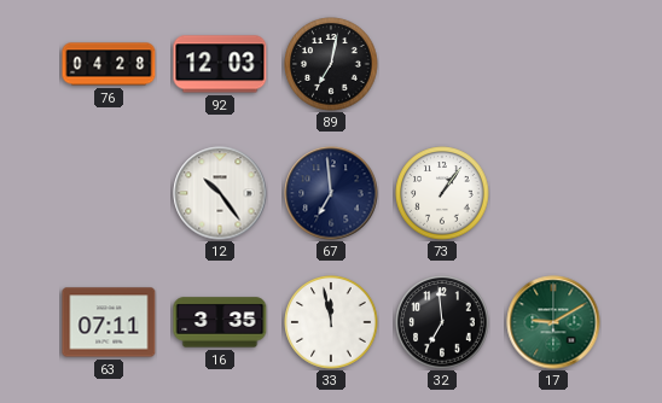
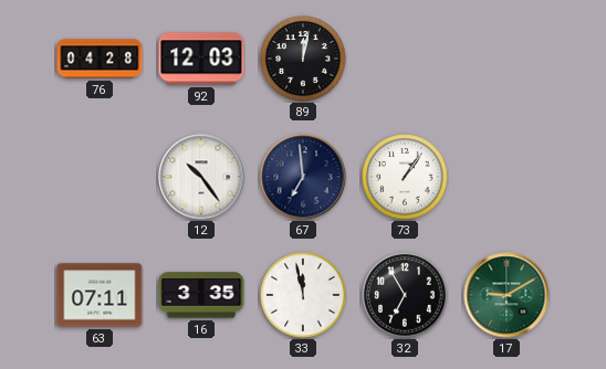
89: 7:02 -> 12:02
32: 6:59 -> 6:55
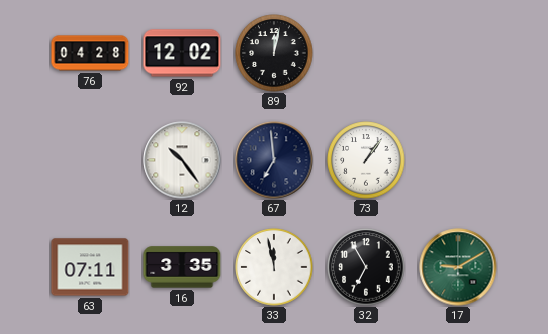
92: 12:03 -> 12:02
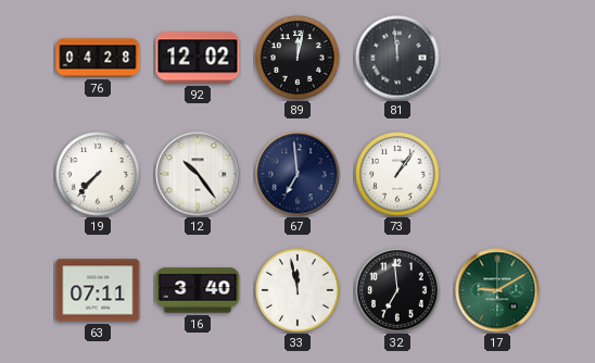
81: none -> 11:59
19: none -> 7:37
16: 3:35 -> 3:40
32: 6:55 -> 6:59
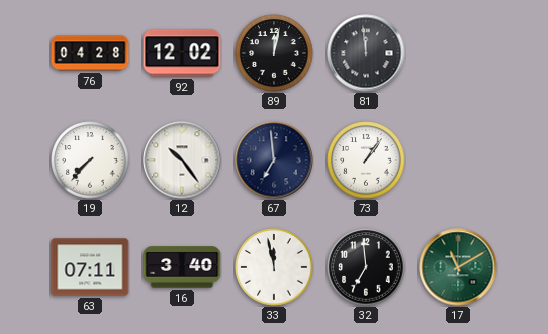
17: 9:10 -> 11:10
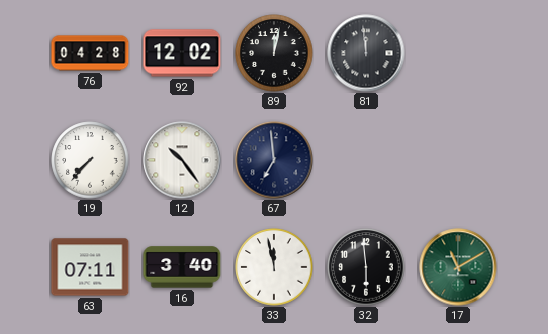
73: 1:06 -> none
32: 6:59 -> 5:59
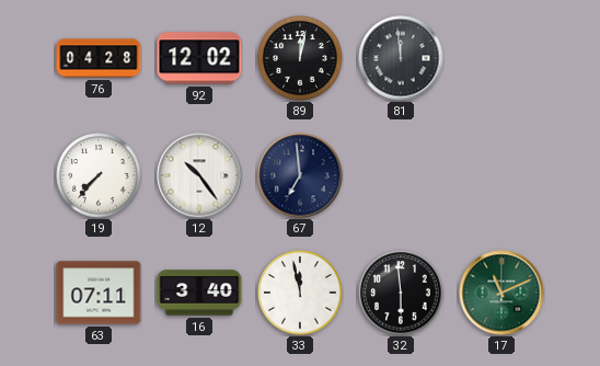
17: 11:10 -> 11:11
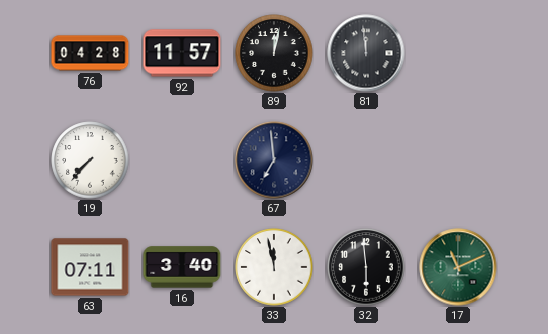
92: 12:02 -> 11:57
12: 10:24 -> none
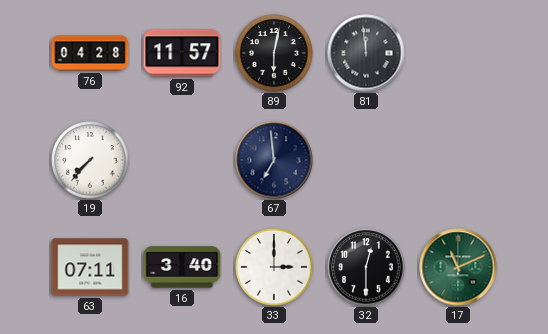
89: 12:02 -> 6:02
33: 11:58 -> 3:00
32: 5:59 -> 12:30
